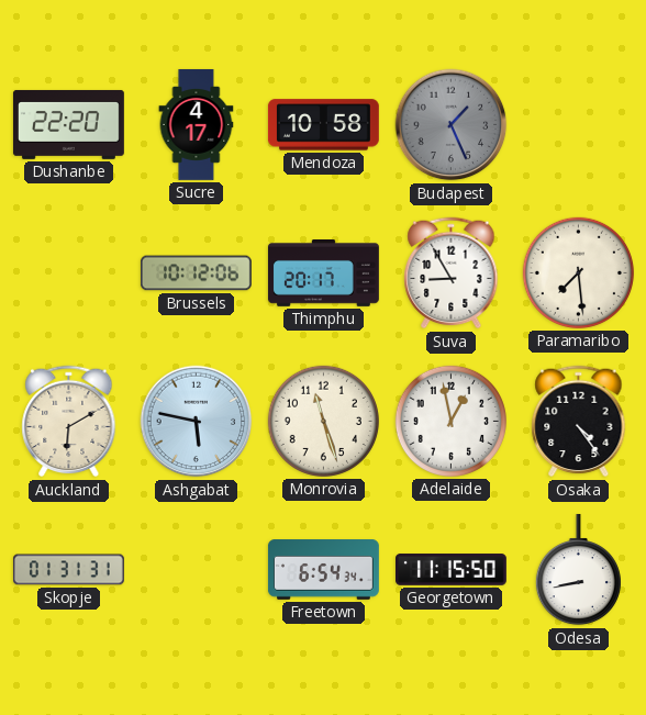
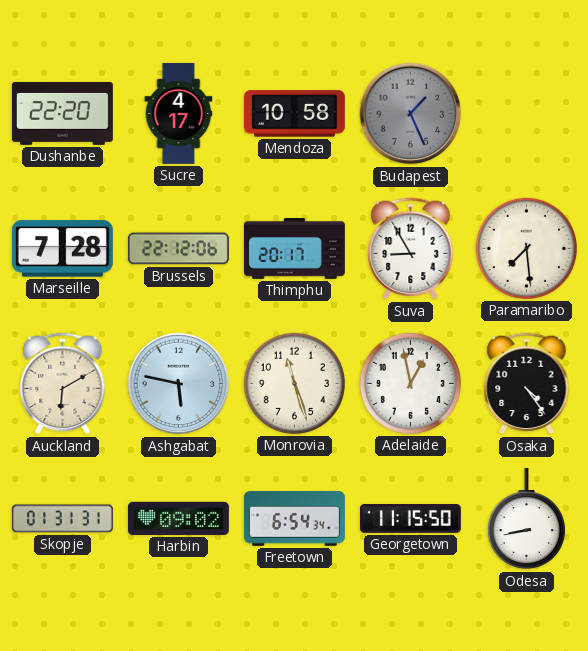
Marseille: none -> 7:28
Brussels: 10:12 -> 22:12
Harbin: none -> 09:02
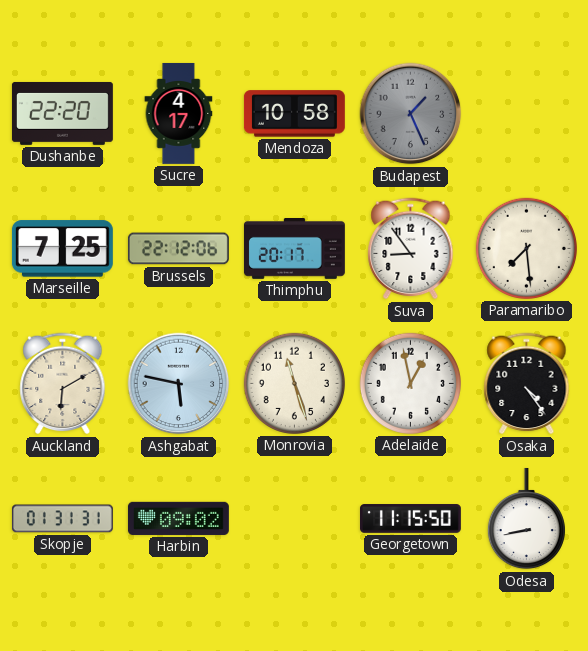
Marseille: 7:28 -> 7:25
Suva: 8:55 -> 8:54
Freetown: 6:54 -> none
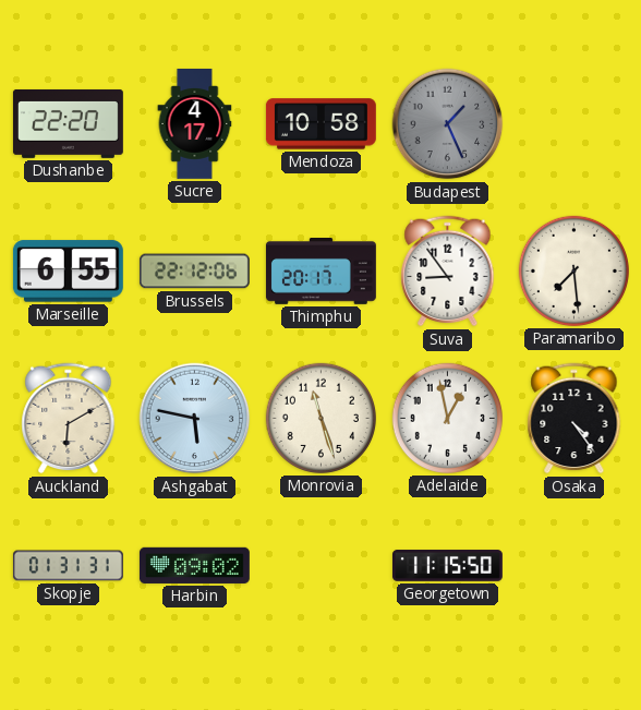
Marseille: 7:25 -> 6:55
Odesa: 8:43 -> none
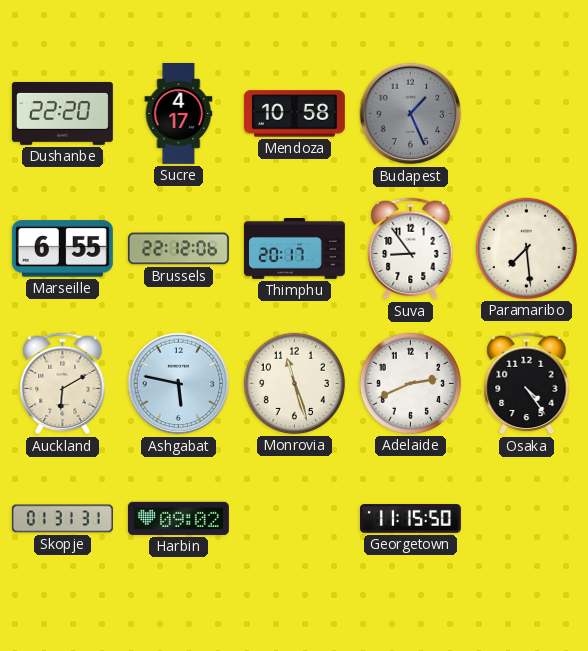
Adelaide: 12:58 -> 2:41
